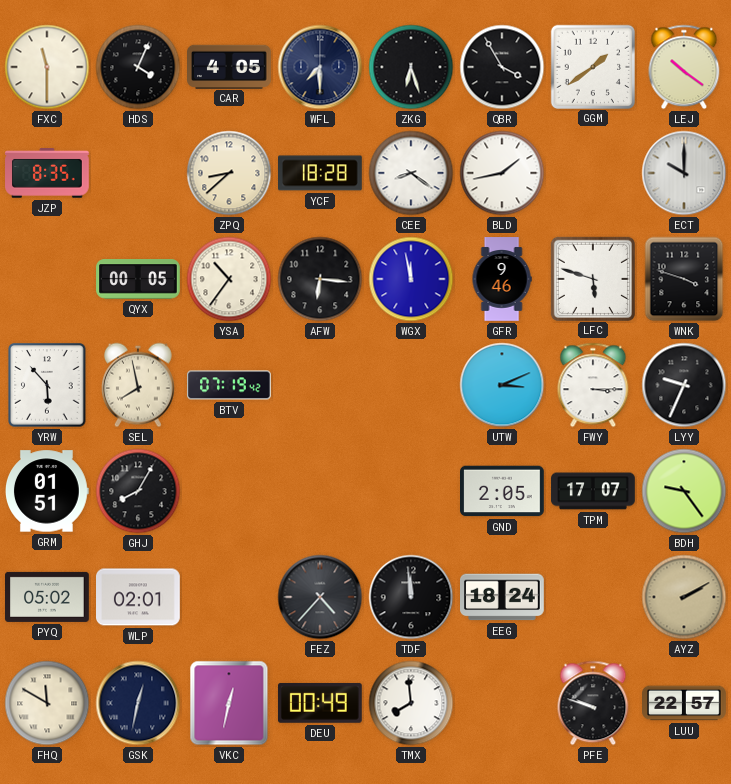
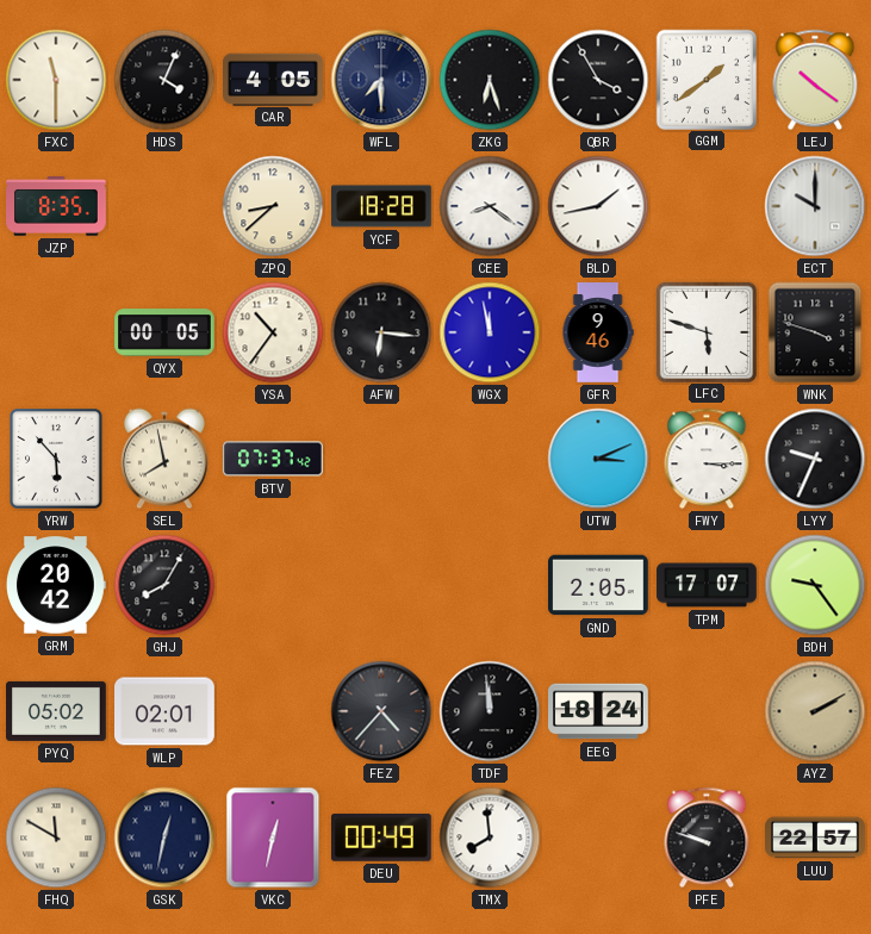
BTV: 07:19 -> 07:37
GRM: 01:51 -> 20:42
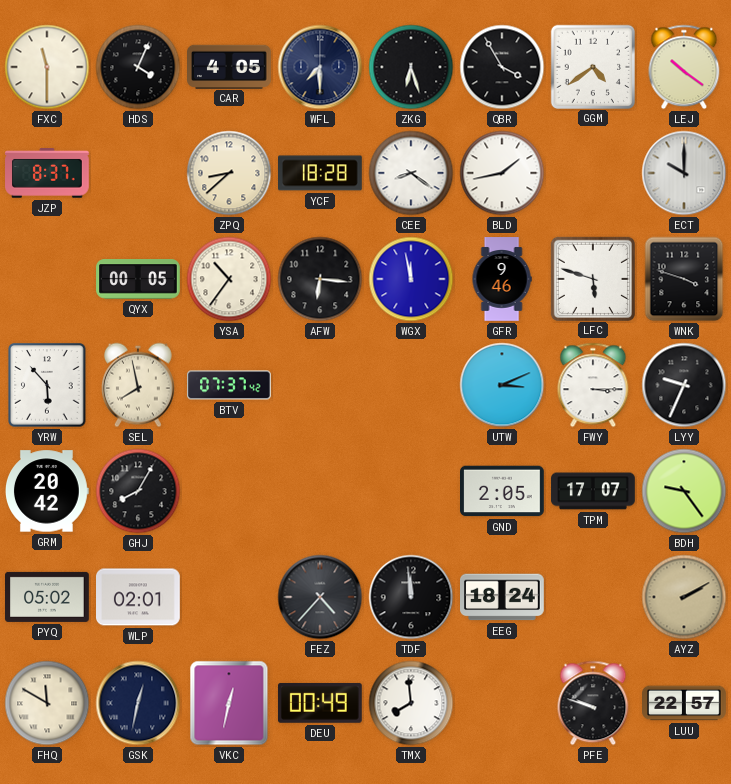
GGM: 1:39 -> 4:39
JZP: 8:35 -> 8:37
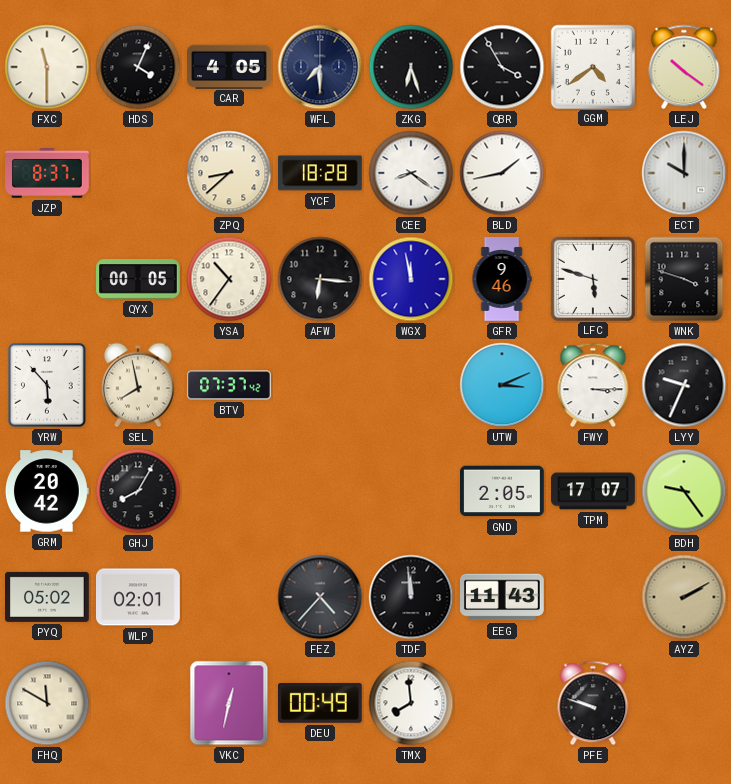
EEG: 18:24 -> 11:43
GSK: 12:32 -> none
LUU: 22:57 -> none
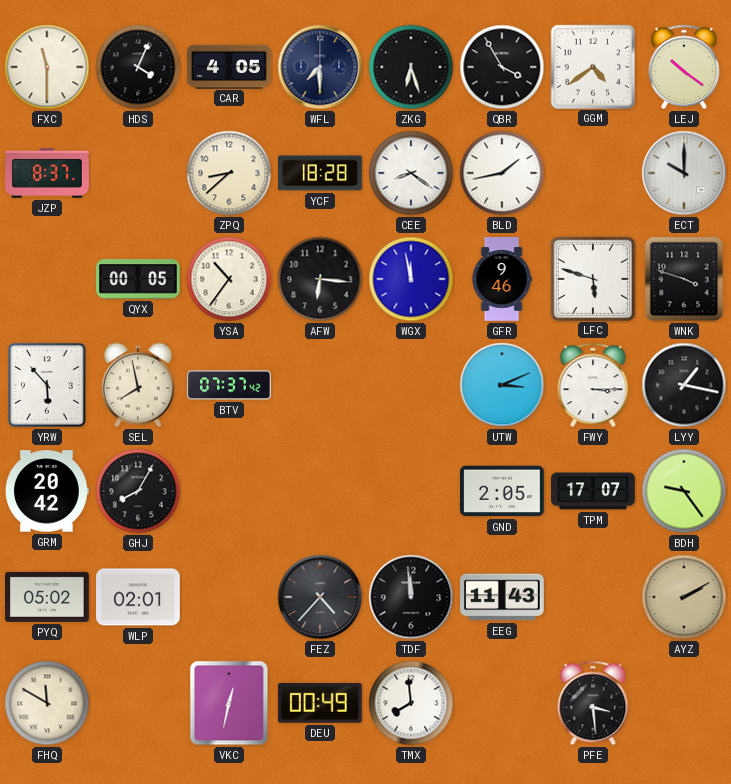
LYY: 9:34 -> 1:17
PFE: 9:48 -> 3:29
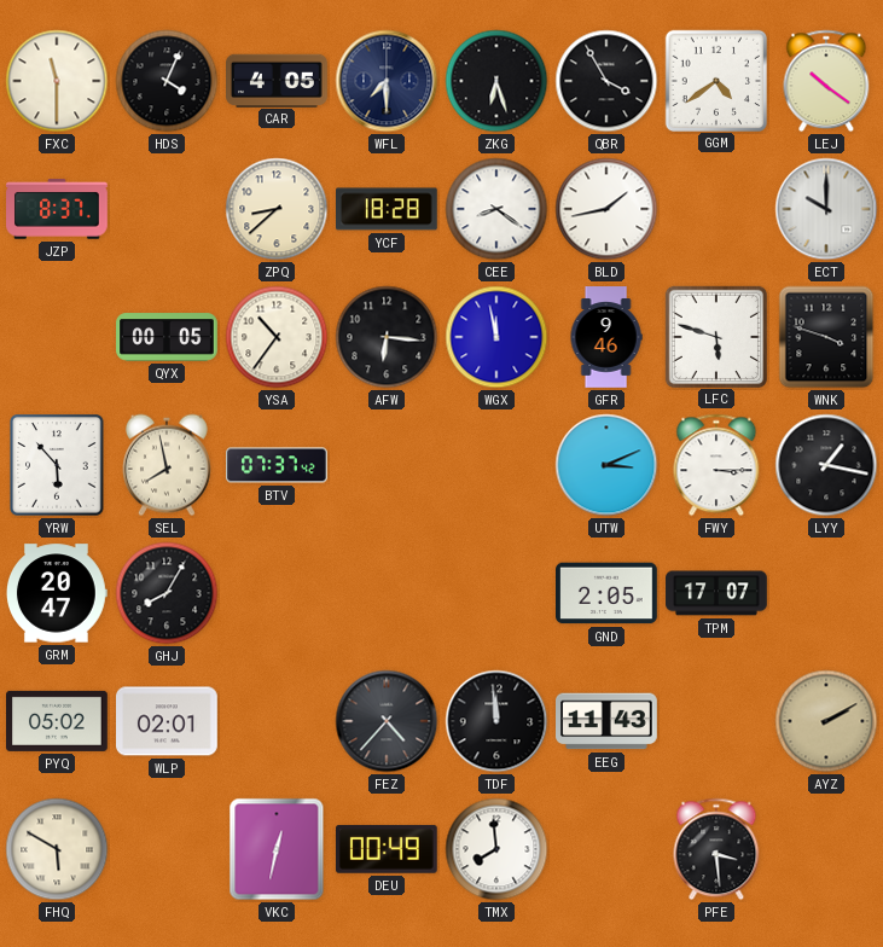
GRM: 20:42 -> 20:47
BDH: 9:24 -> none
FHQ: 11:50 -> 5:50
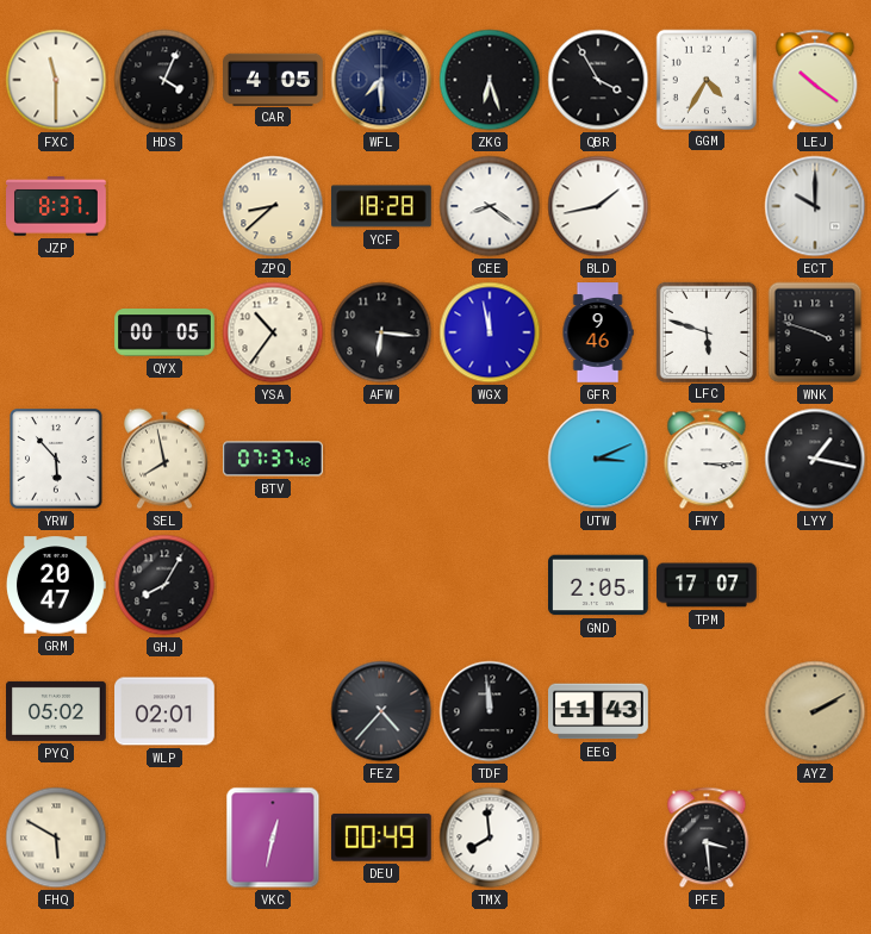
GGM: 4:39 -> 4:35
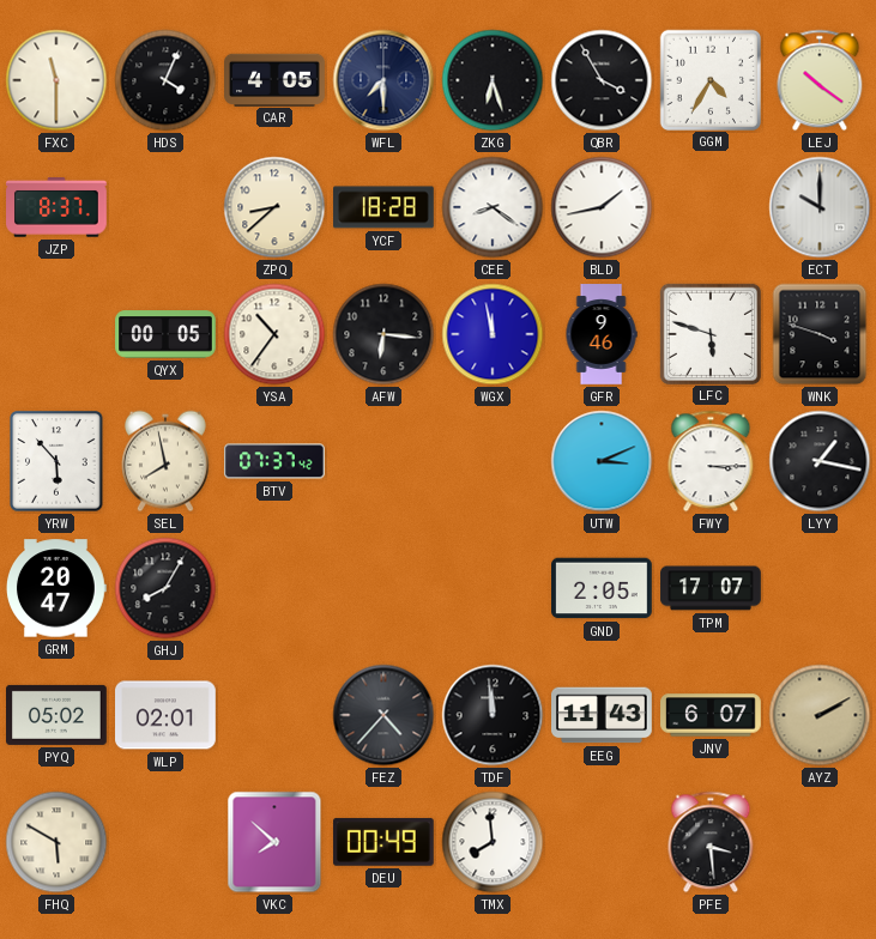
JNV: none -> 6:07
VKC: 12:32 -> 7:52
